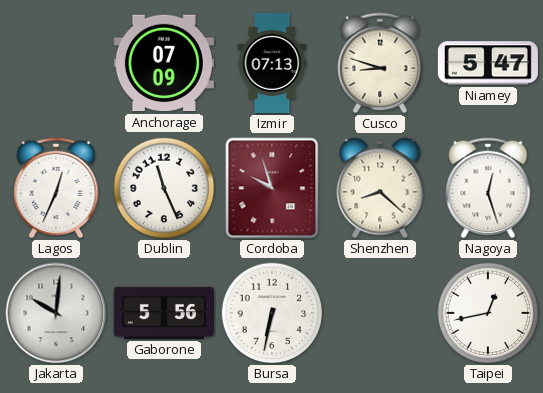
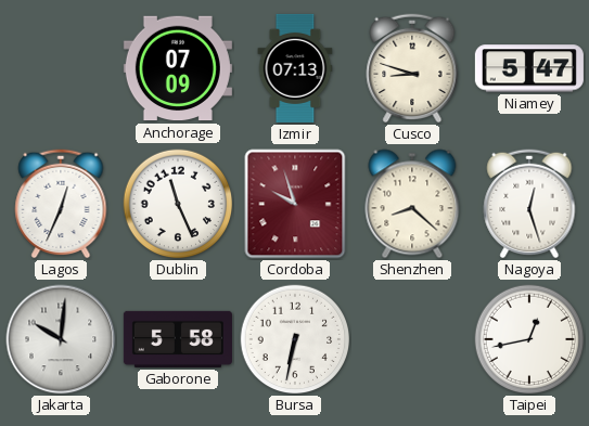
Gaborone: 5:56 -> 5:58
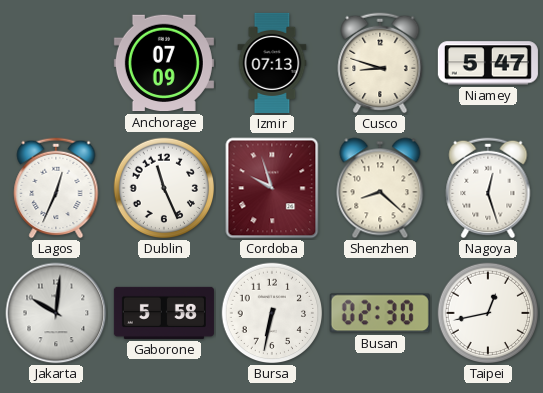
Busan: none -> 02:30
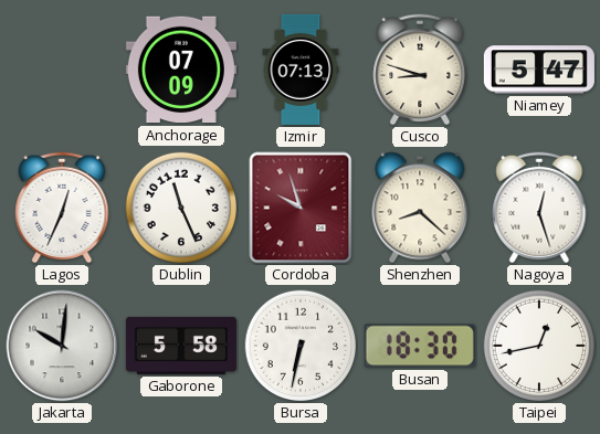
Busan: 02:30 -> 18:30
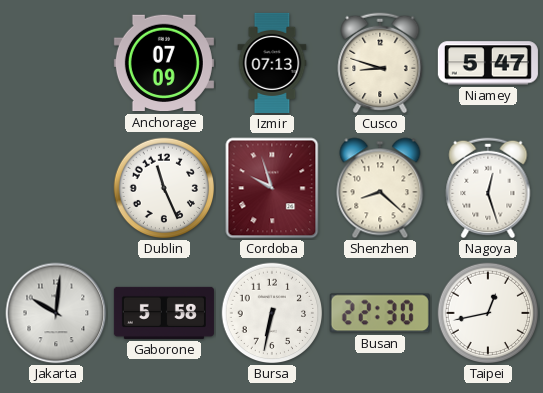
Lagos: 12:34 -> none
Busan: 18:30 -> 22:30
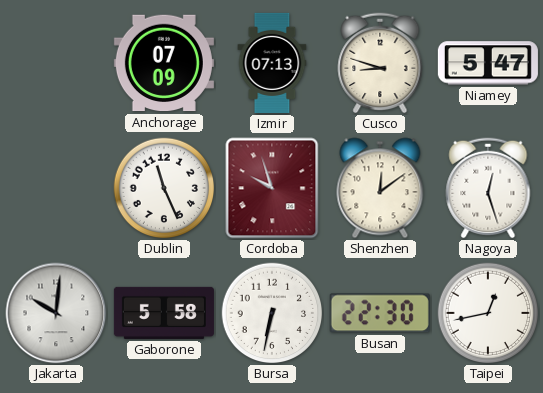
Shenzhen: 8:22 -> 12:09
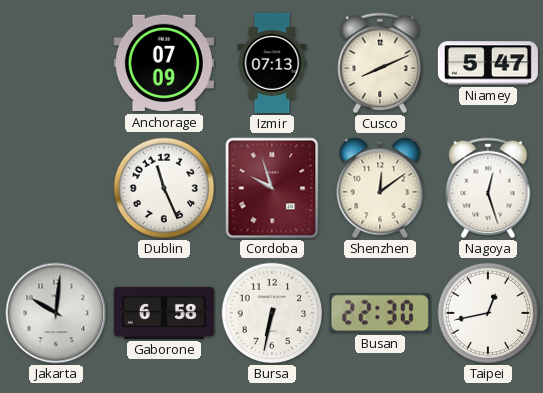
Cusco: 8:48 -> 8:11
Gaborone: 5:58 -> 6:58
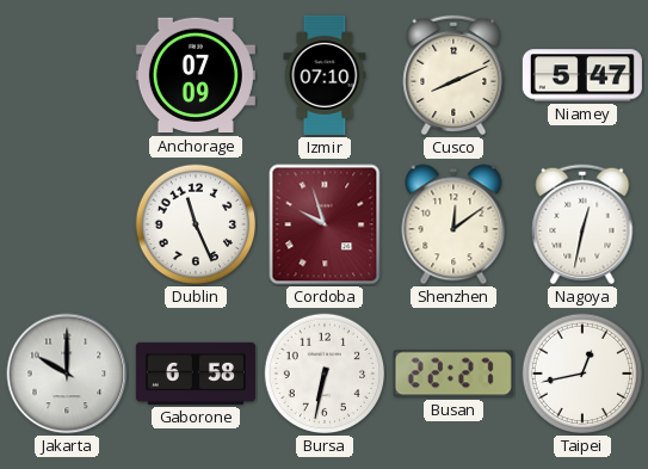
Izmir: 07:13 -> 07:10
Nagoya: 12:27 -> 12:32
Jakarta: 10:01 -> 10:00
Busan: 22:30 -> 22:27
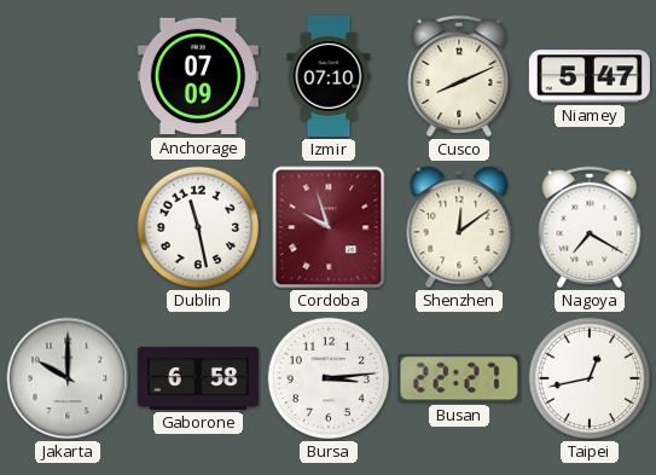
Dublin: 11:26 -> 11:28
Nagoya: 12:32 -> 7:20
Bursa: 6:32 -> 3:14
